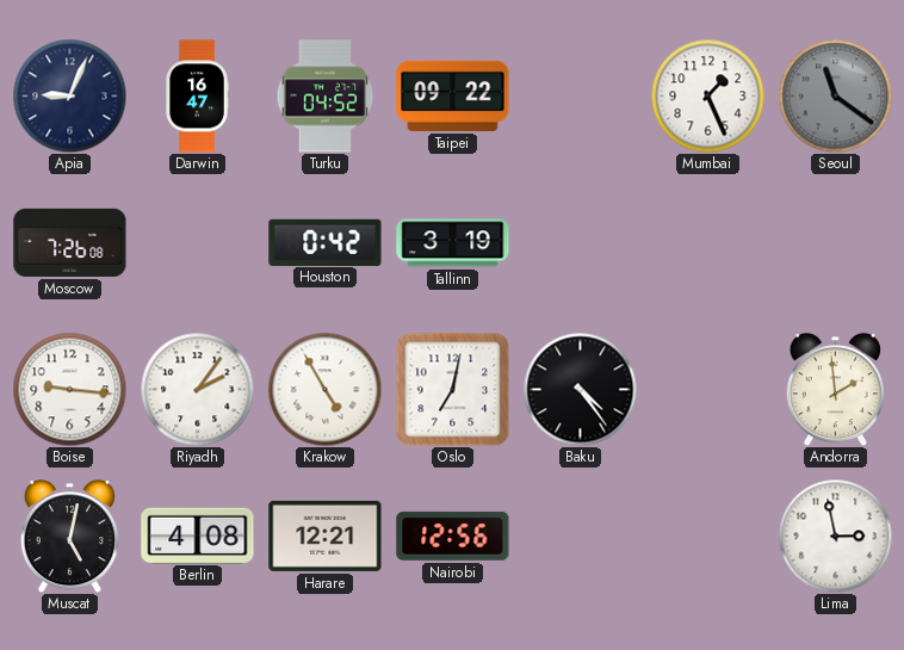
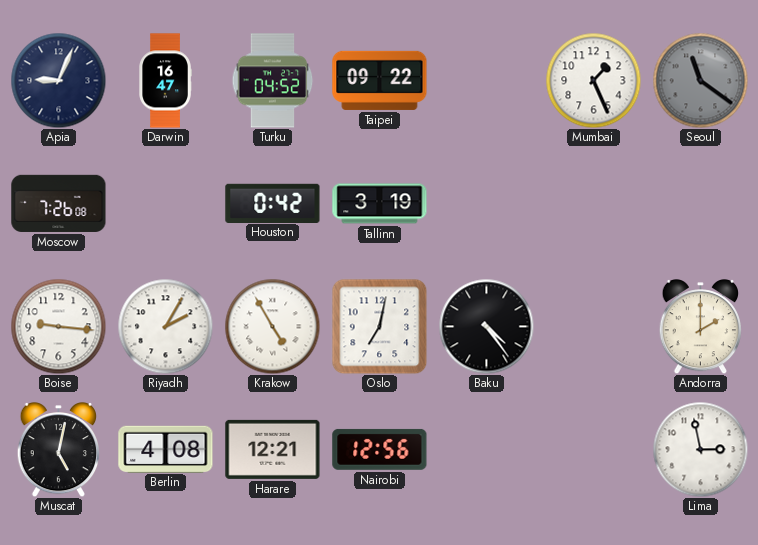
Riyadh: 2:06 -> 2:05
Andorra: 1:59 -> 2:00
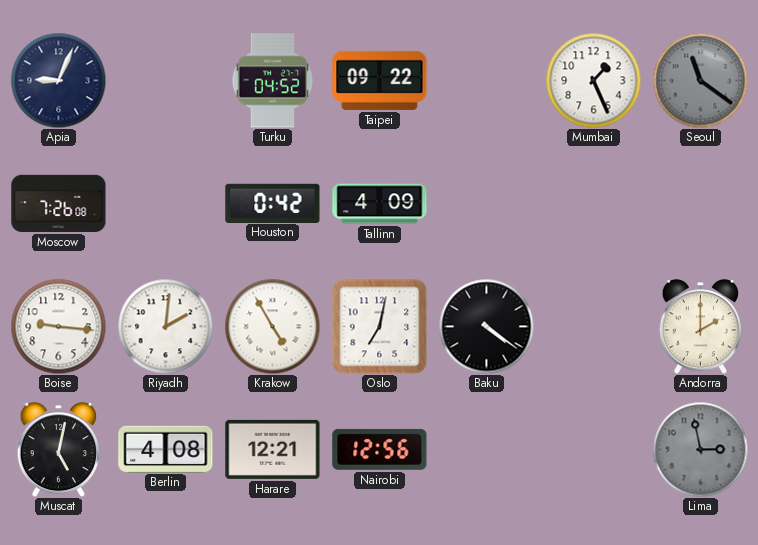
Darwin: 16:47 -> none
Tallinn: 3:19 -> 4:09
Riyadh: 2:05 -> 2:01
Baku: 4:24 -> 4:21
Lima dial: white -> grey
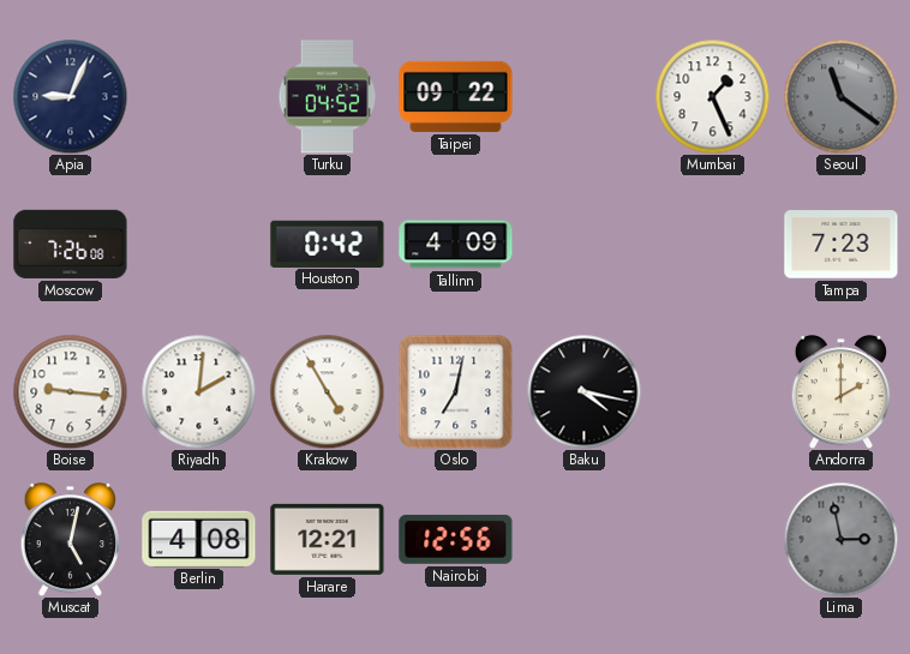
Tampa: none -> 7:23
Baku: 4:21 -> 4:17
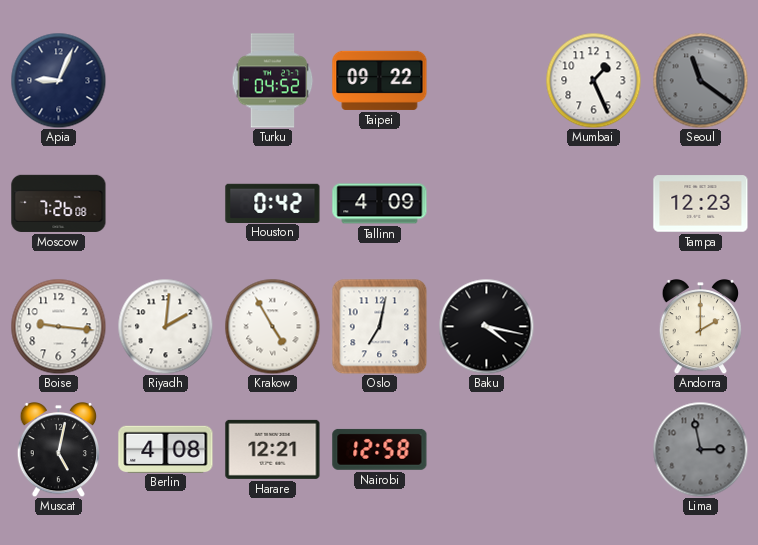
Tampa: 7:23 -> 12:23
Nairobi: 12:56 -> 12:58
